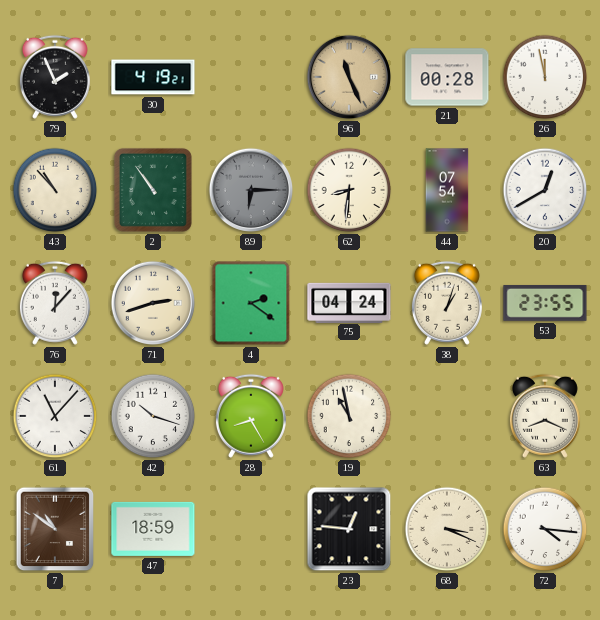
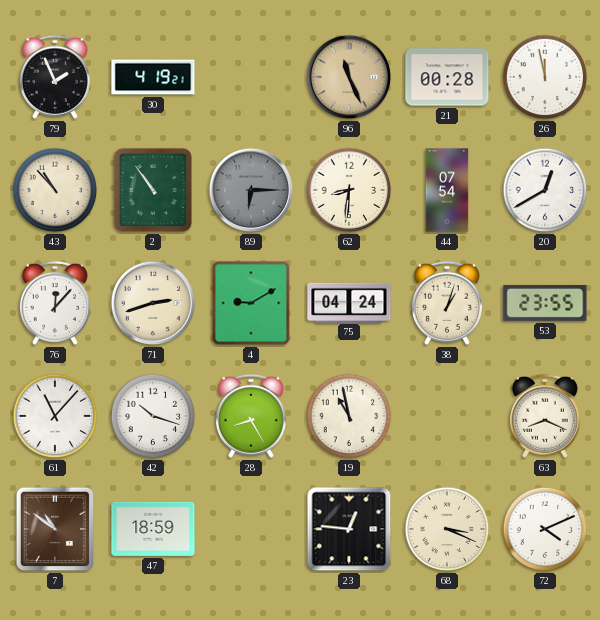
4: 2:21 -> 9:10
72: 4:16 -> 4:11
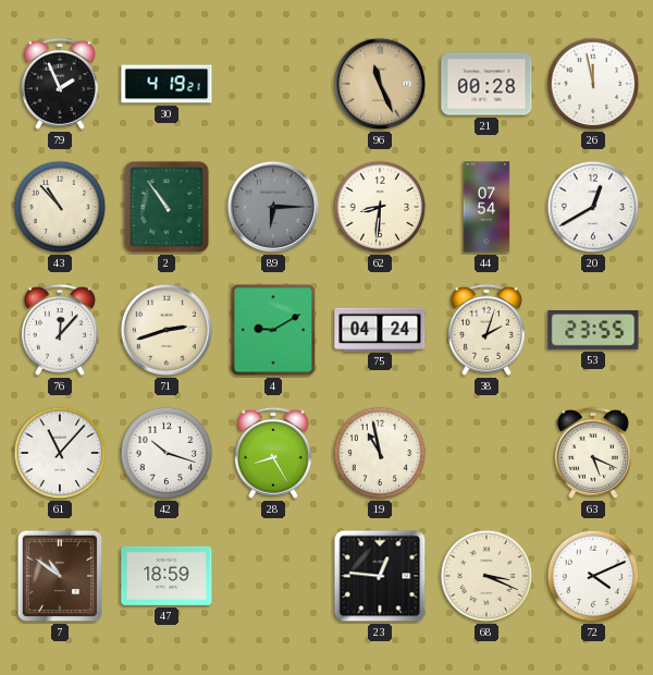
38: 1:03 -> 2:03
63: 8:19 -> 5:19
